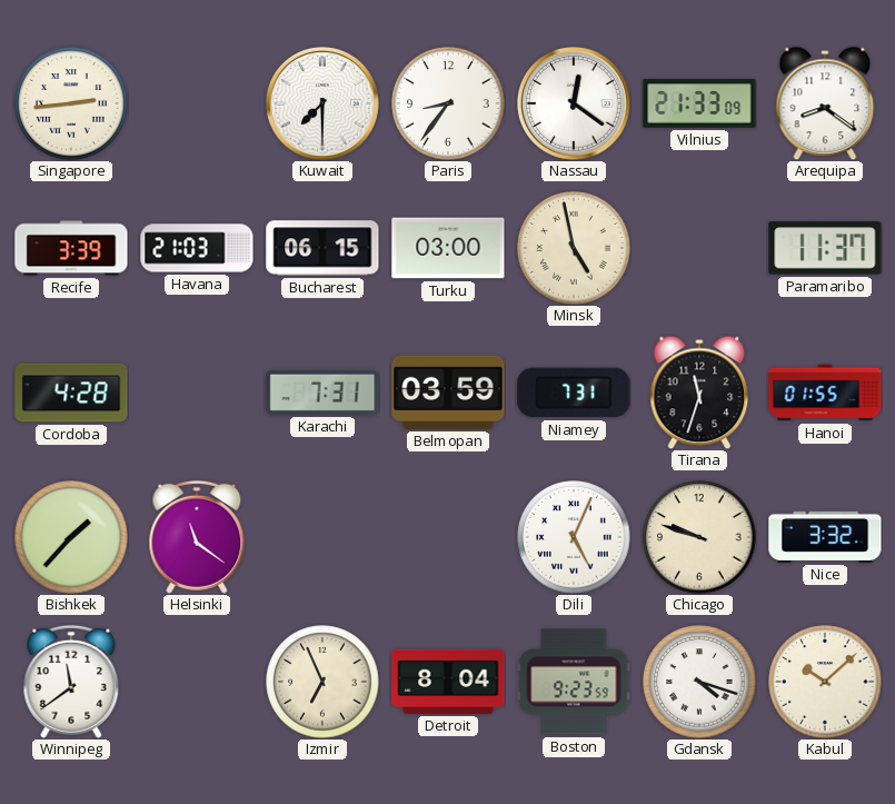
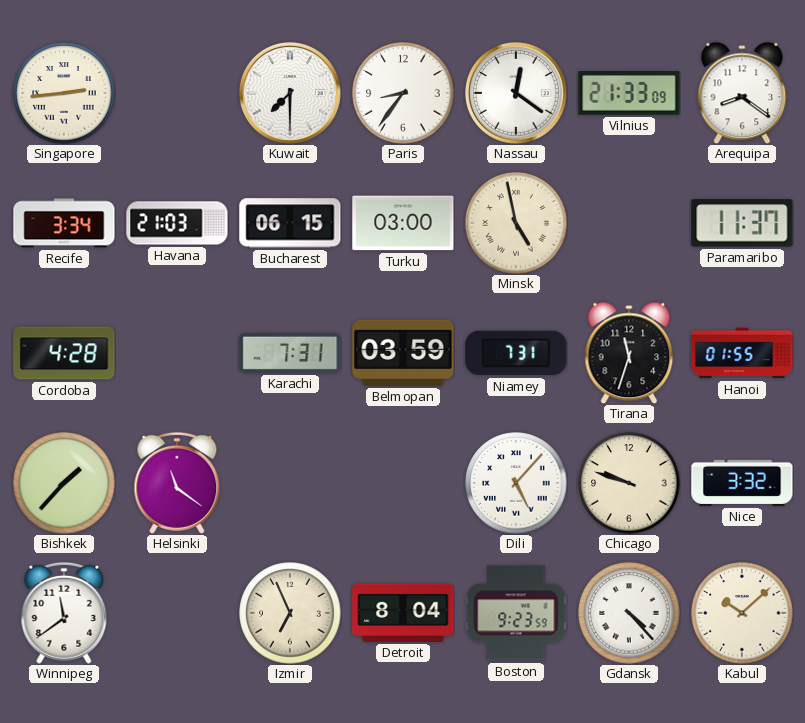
Recife: 3:39 -> 3:34
Dili: 5:04 -> 5:07
Gdansk: 4:18 -> 4:23
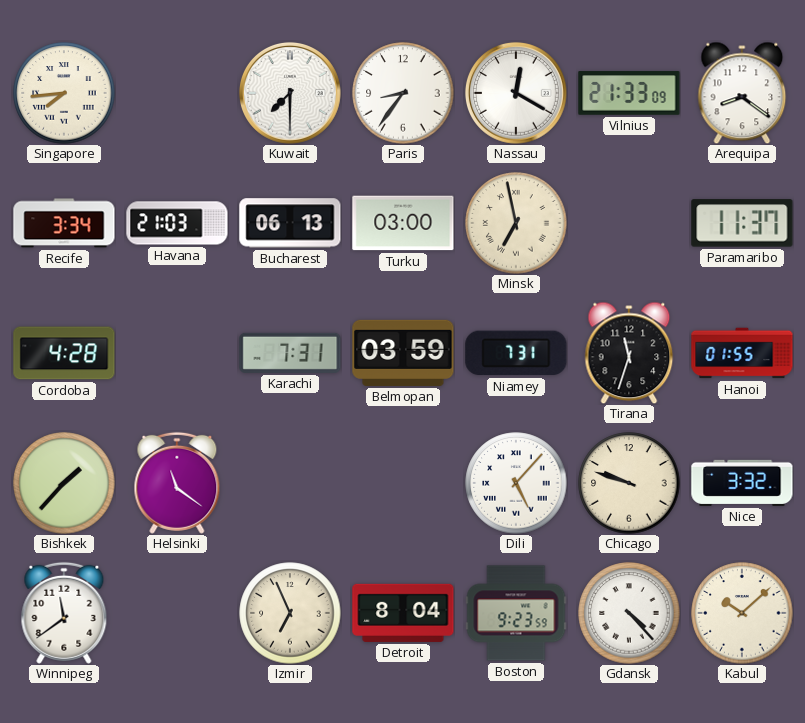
Singapore: 2:44 -> 7:44
Nassau: 12:21 -> 12:20
Bucharest: 06:15 -> 06:13
Minsk: 4:58 -> 6:58
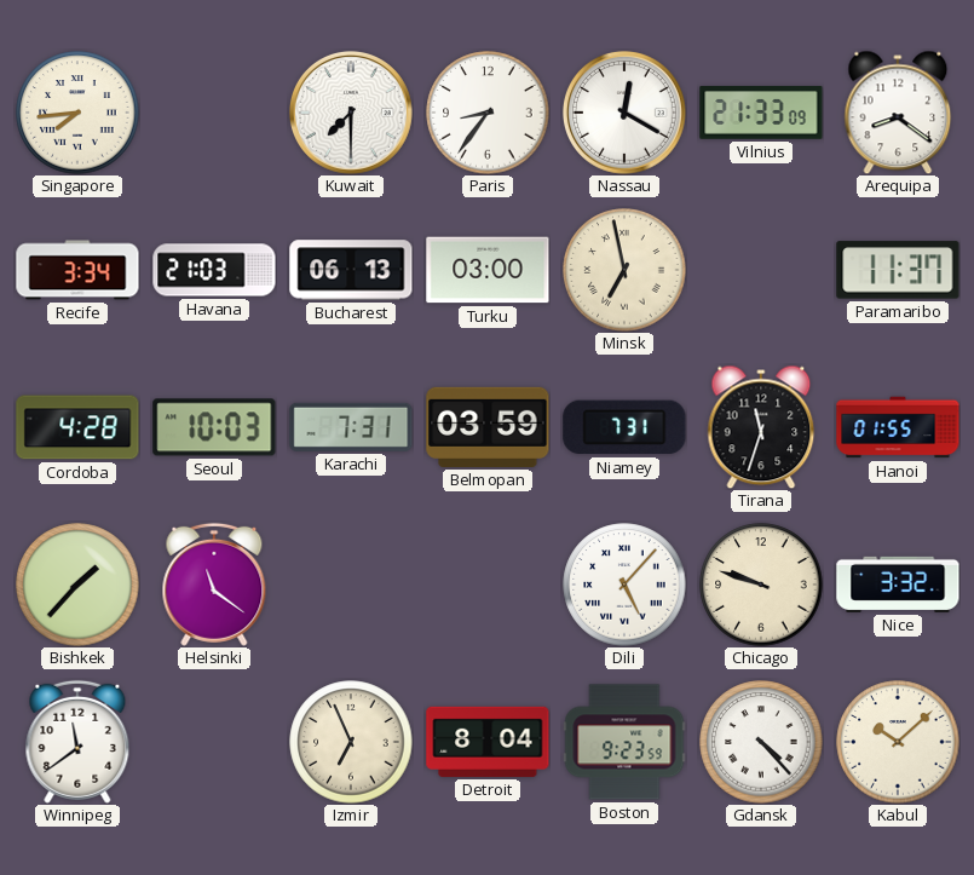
Seoul: none -> 10:03
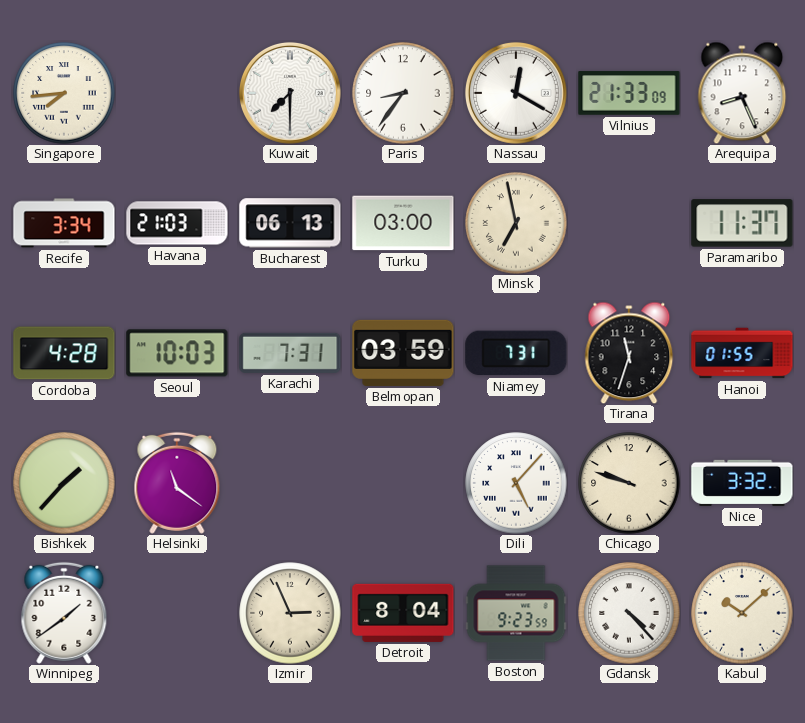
Arequipa: 8:21 -> 8:26
Winnipeg: 11:39 -> 1:39
Izmir: 6:56 -> 2:56
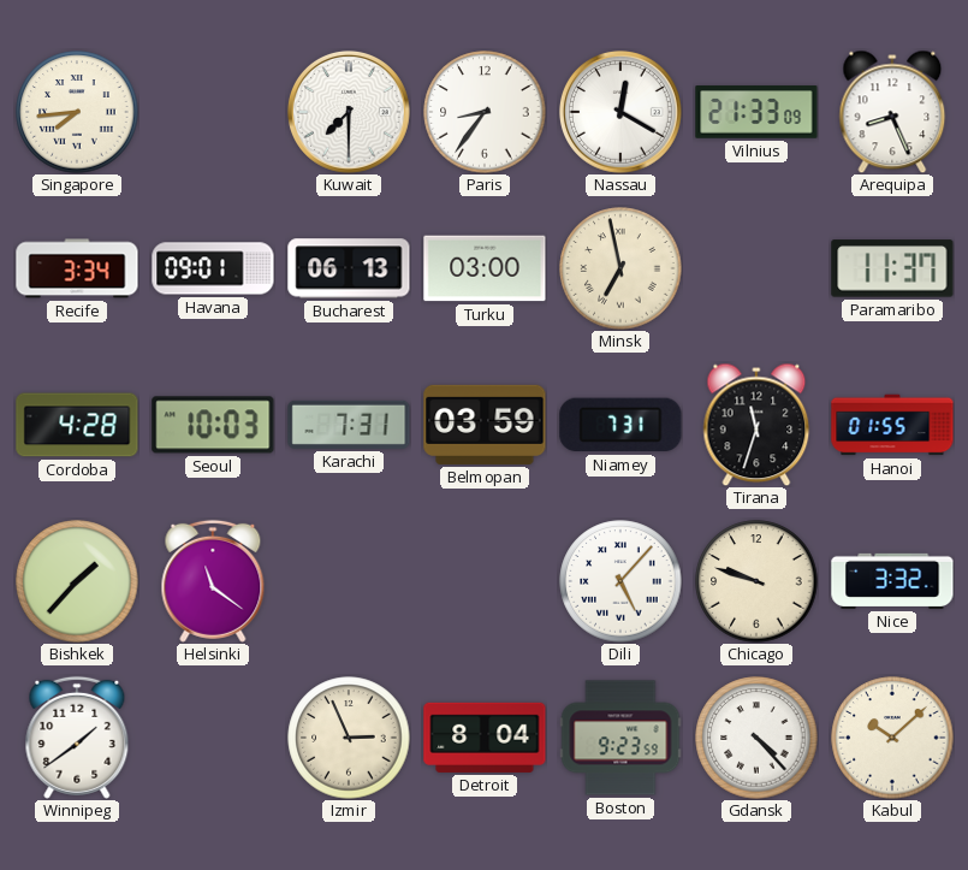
Havana: 21:03 -> 09:01
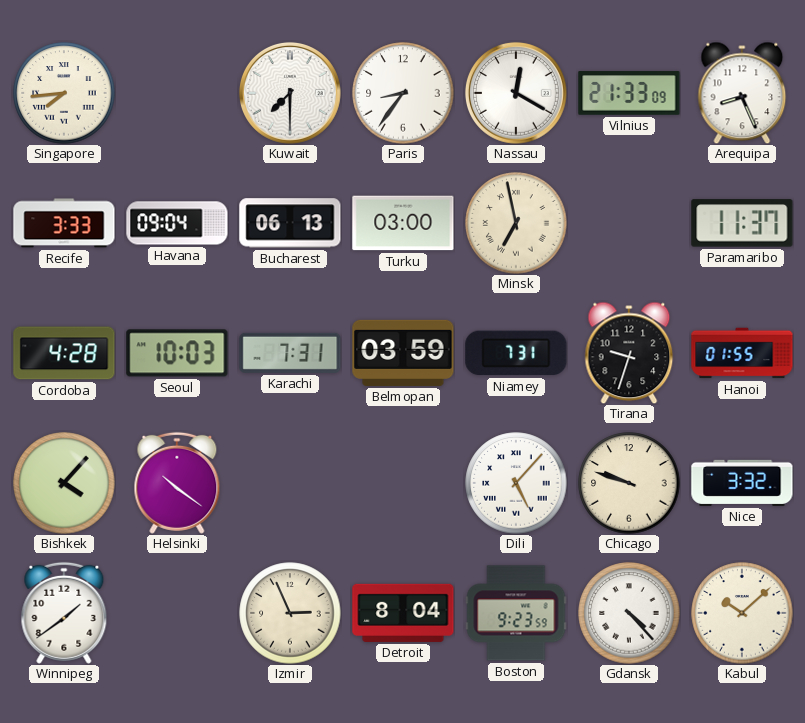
Recife: 3:34 -> 3:33
Havana: 09:01 -> 09:04
Tirana: 11:33 -> 9:33
Bishkek: 1:37 -> 4:07
Helsinki: 11:21 -> 10:21
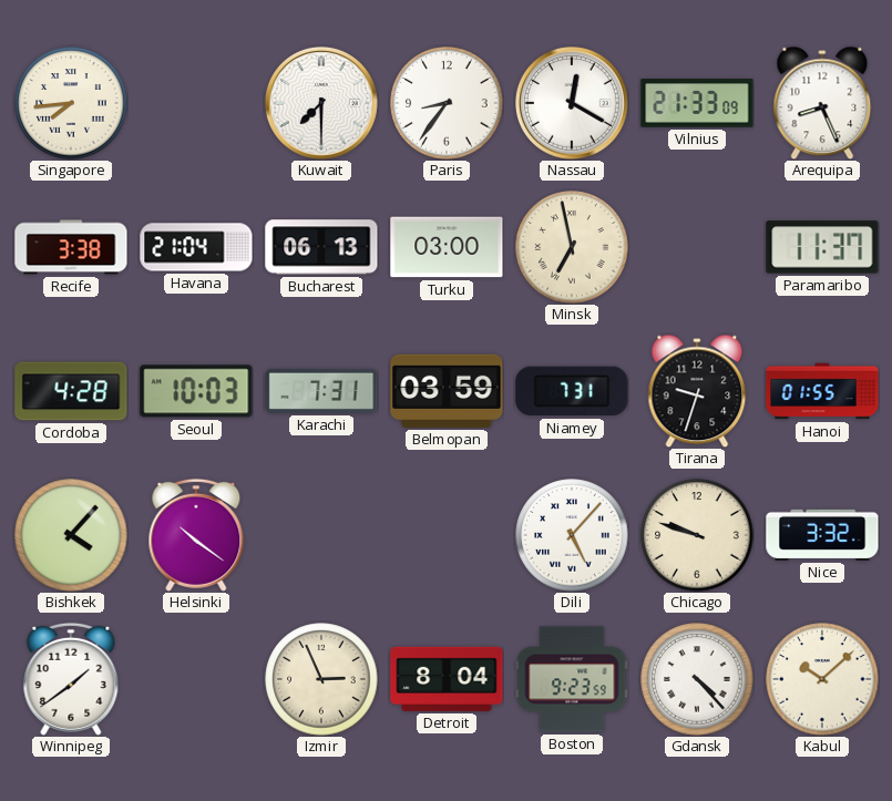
Recife: 3:33 -> 3:38
Havana: 09:04 -> 21:04
